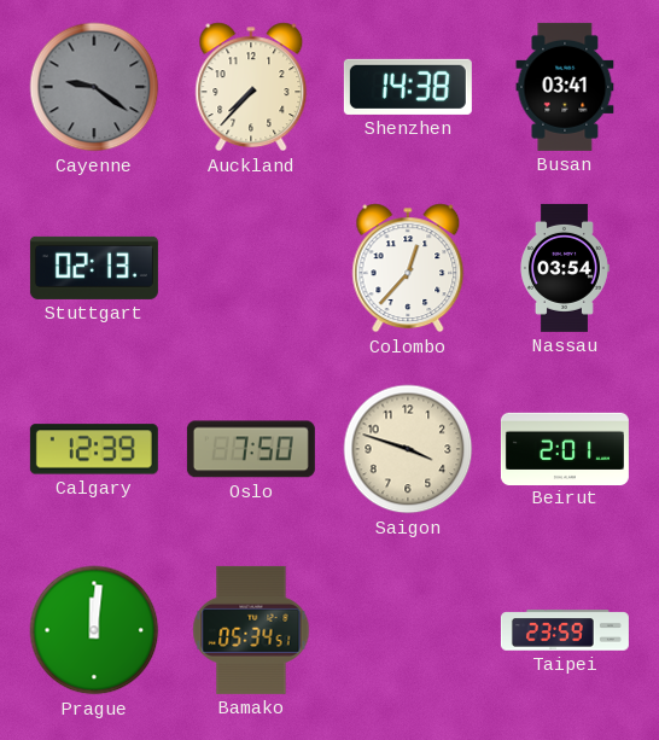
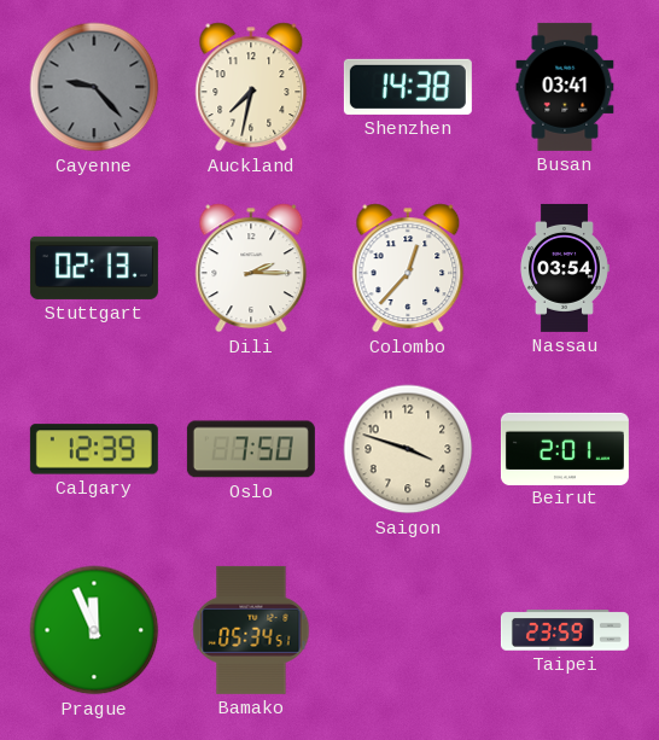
Cayenne: 9:21 -> 9:23
Auckland: 7:37 -> 7:32
Dili: none -> 2:15
Prague: 12:01 -> 11:56
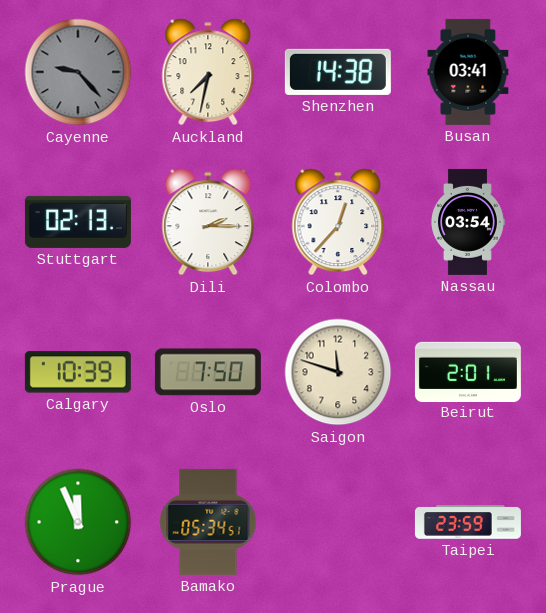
Calgary: 12:39 -> 10:39
Saigon: 3:48 -> 11:48
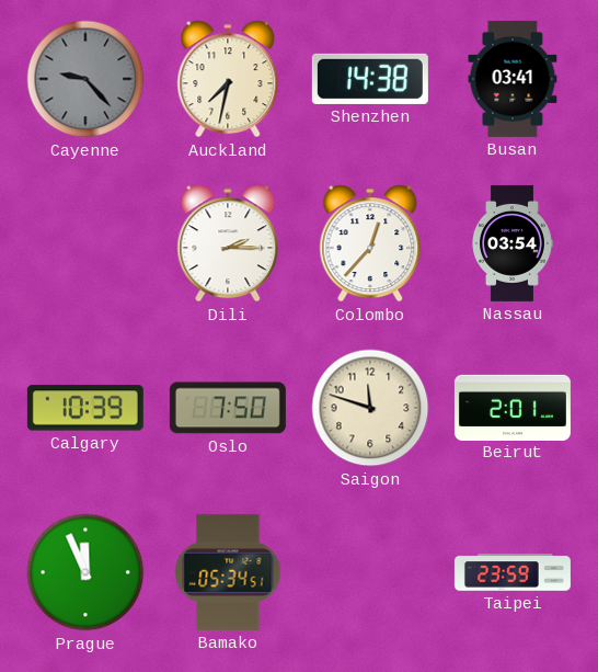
Stuttgart: 02:13 -> none
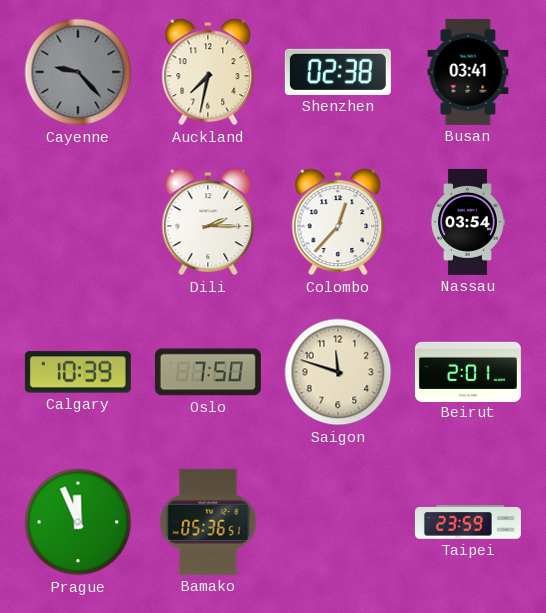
Shenzhen: 14:38 -> 02:38
Bamako: 05:34 -> 05:36
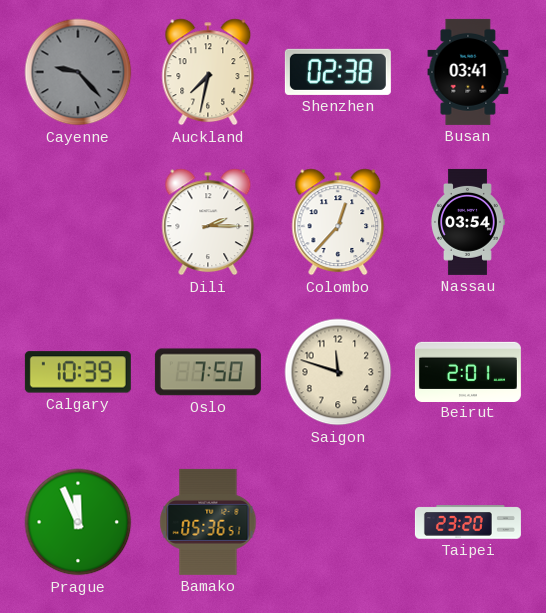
Taipei: 23:59 -> 23:20
